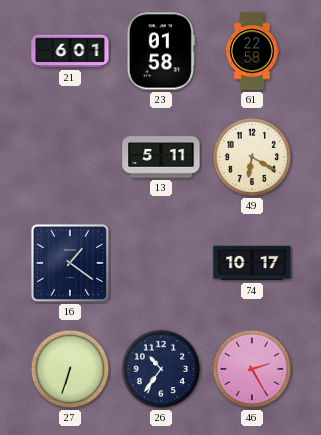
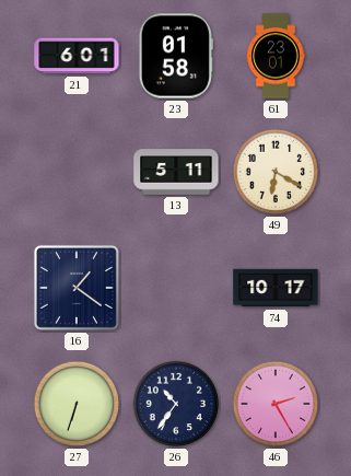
61: 22:58 -> 23:01
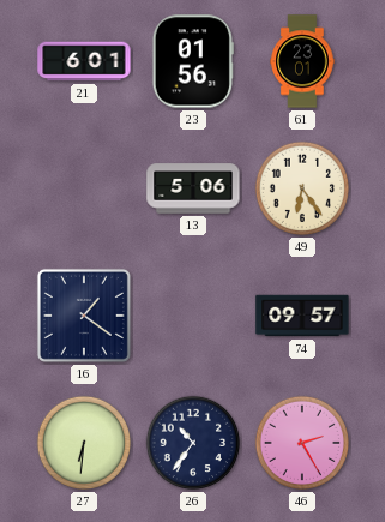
23: 01:58 -> 01:56
13: 5:11 -> 5:06
49: 6:20 -> 6:24
74: 10:17 -> 09:57
27: 6:33 -> 6:31
